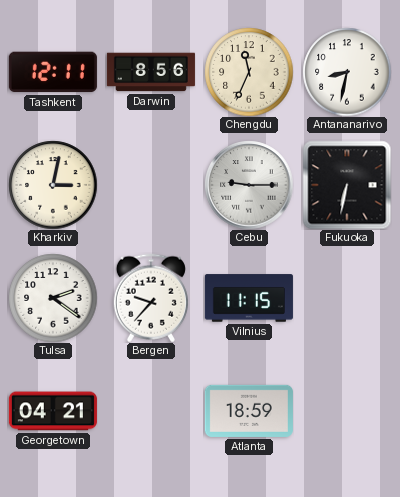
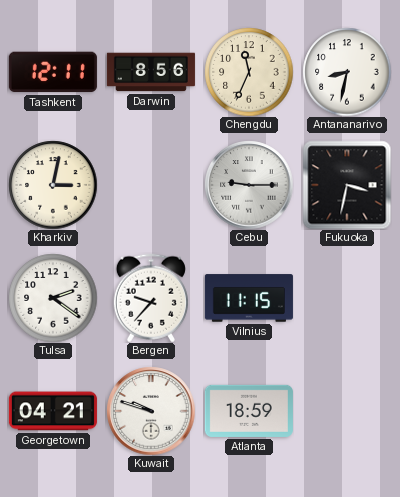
Fukuoka: 6:32 -> 3:32
Kuwait: none -> 9:48
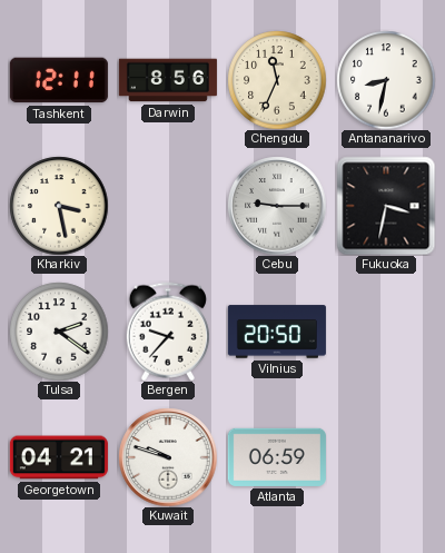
Kharkiv: 3:02 -> 3:28
Vilnius: 11:15 -> 20:50
Atlanta: 18:59 -> 06:59
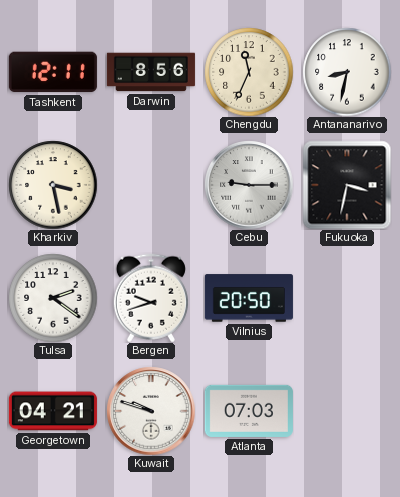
Bergen: 9:37 -> 9:42
Atlanta: 06:59 -> 07:03
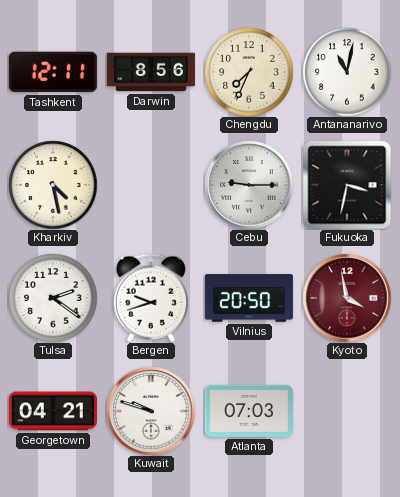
Chengdu: 11:34 -> 7:34
Antananarivo: 8:32 -> 11:02
Kharkiv: 3:28 -> 4:28
Kyoto: none -> 3:58
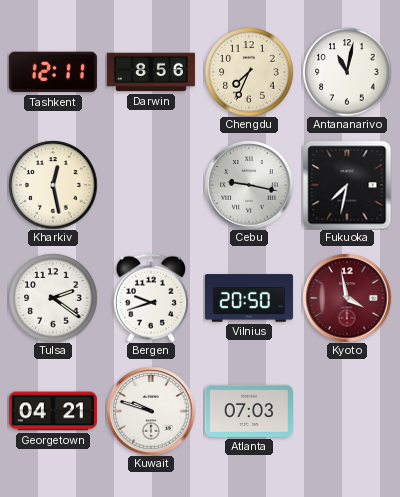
Kharkiv: 4:28 -> 12:28
Cebu: 9:15 -> 9:17
Fukuoka: 3:32 -> 7:32
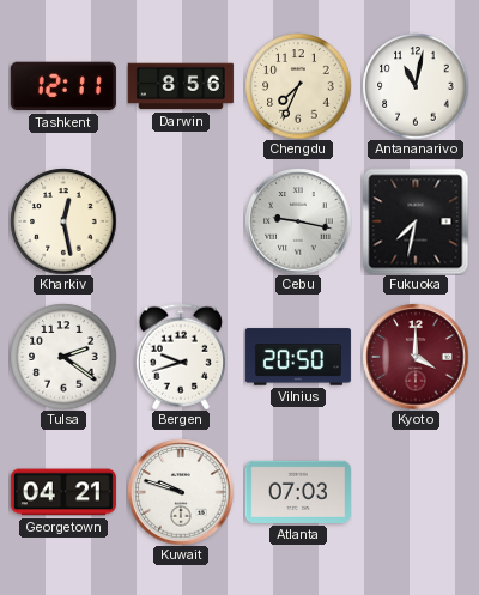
Kyoto: 3:58 -> 4:00
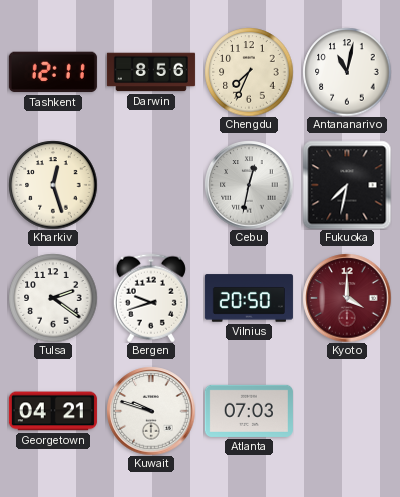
Kharkiv: 12:28 -> 12:27
Cebu: 9:17 -> 12:32
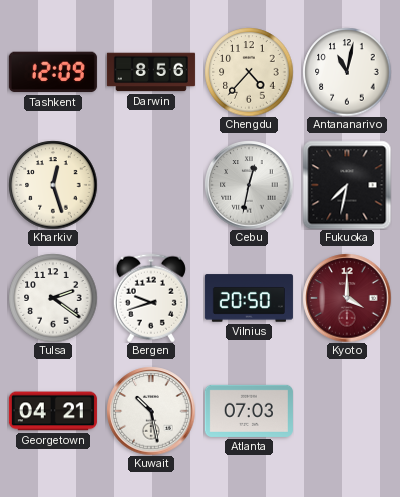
Tashkent: 12:11 -> 12:09
Chengdu: 7:34 -> 4:37
Kuwait: 9:48 -> 10:28
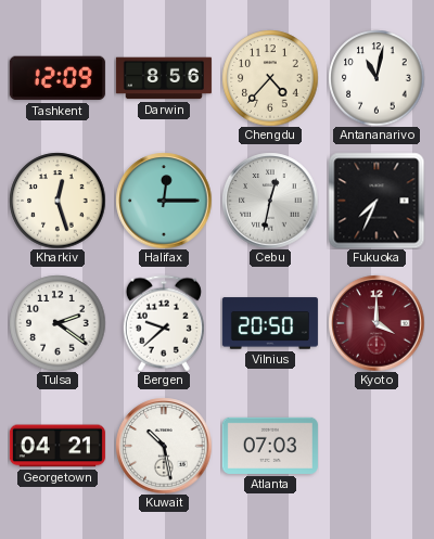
Halifax: none -> 12:15
Fukuoka: 7:32 -> 7:34
Bergen: 9:42 -> 9:38
